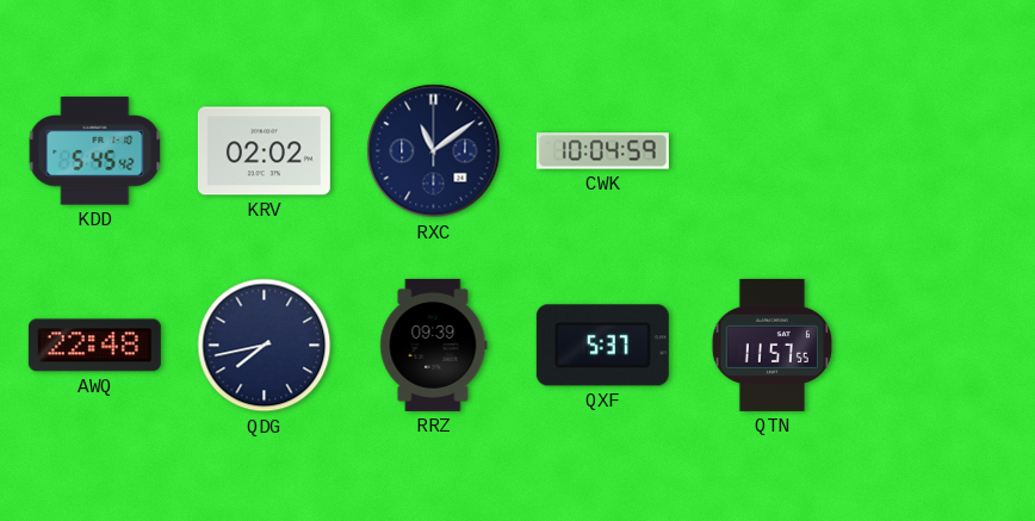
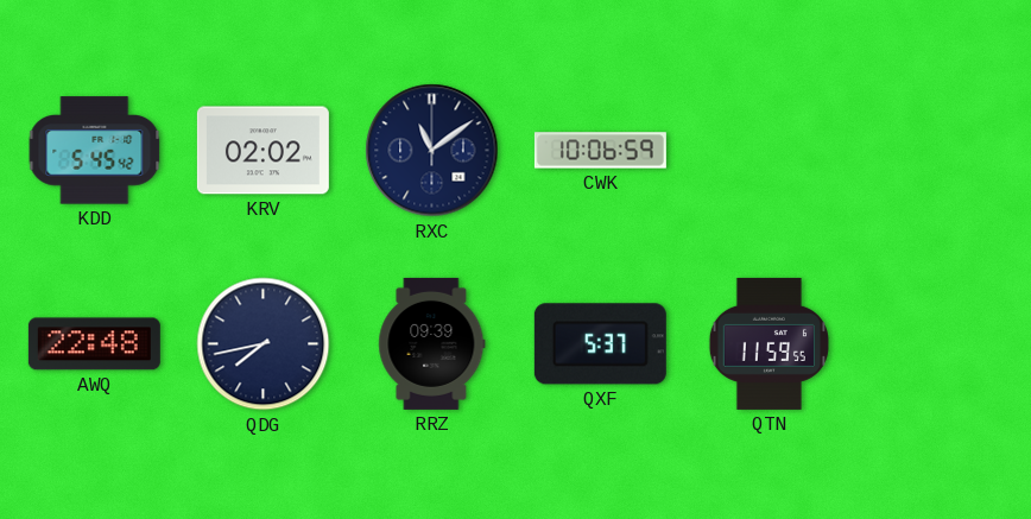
CWK: 10:04 -> 10:06
QTN: 11:57 -> 11:59
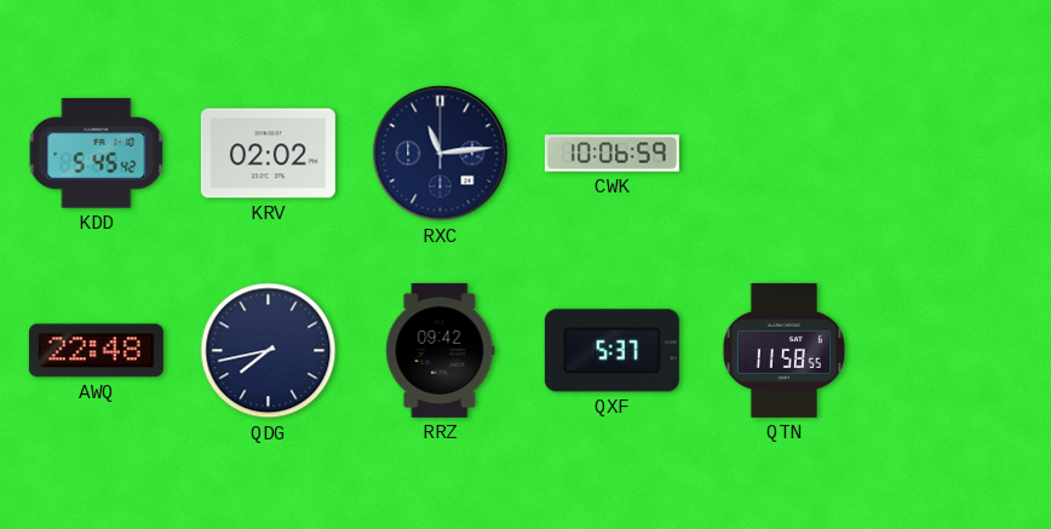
RXC: 11:09 -> 11:14
RRZ: 09:39 -> 09:42
QTN: 11:59 -> 11:58
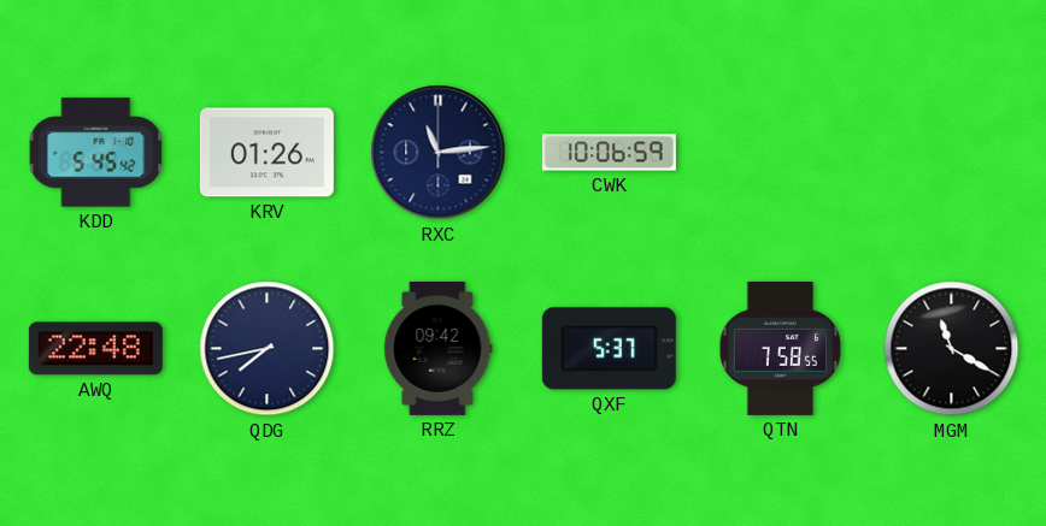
KRV: 02:02 -> 01:26
QTN: 11:58 -> 7:58
MGM: none -> 11:20
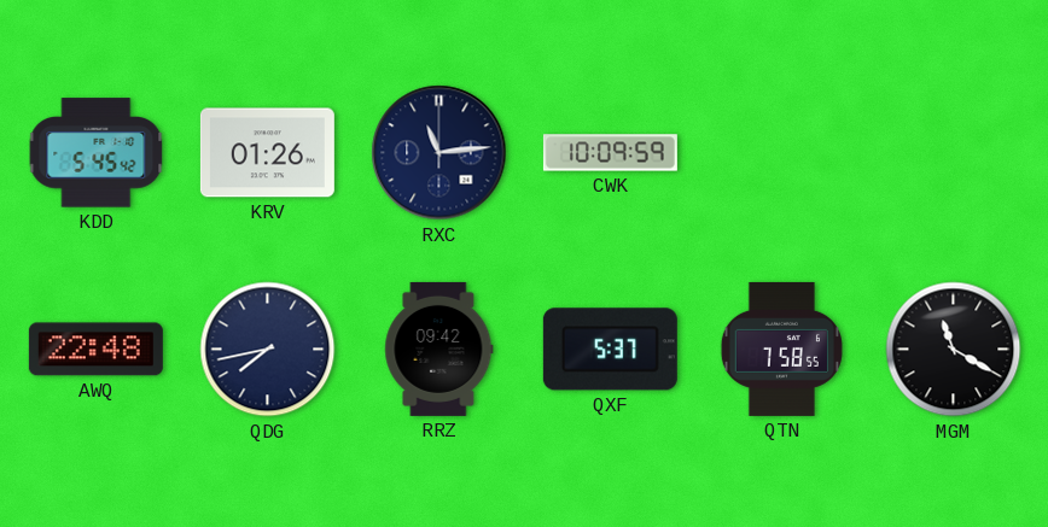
CWK: 10:06 -> 10:09
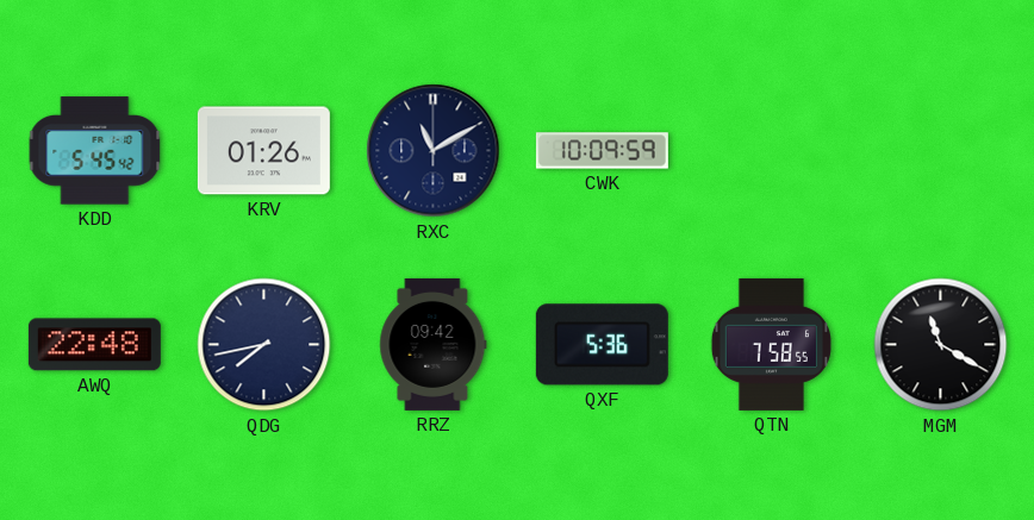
RXC: 11:14 -> 11:10
QXF: 5:37 -> 5:36
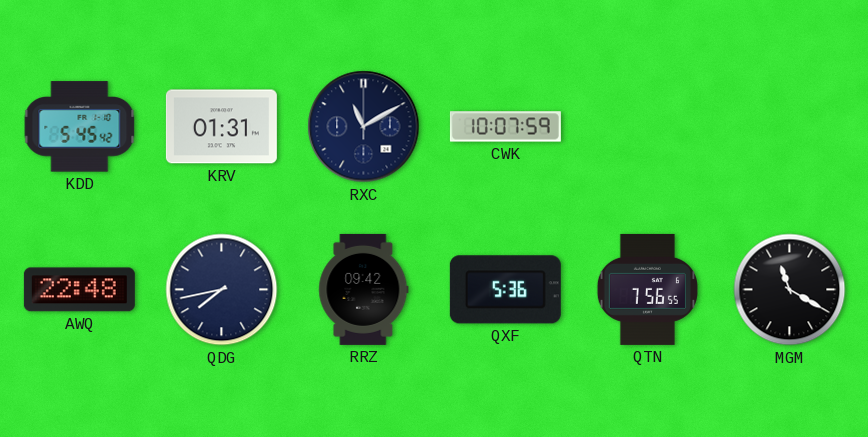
KRV: 01:26 -> 01:31
CWK: 10:09 -> 10:07
QTN: 7:58 -> 7:56
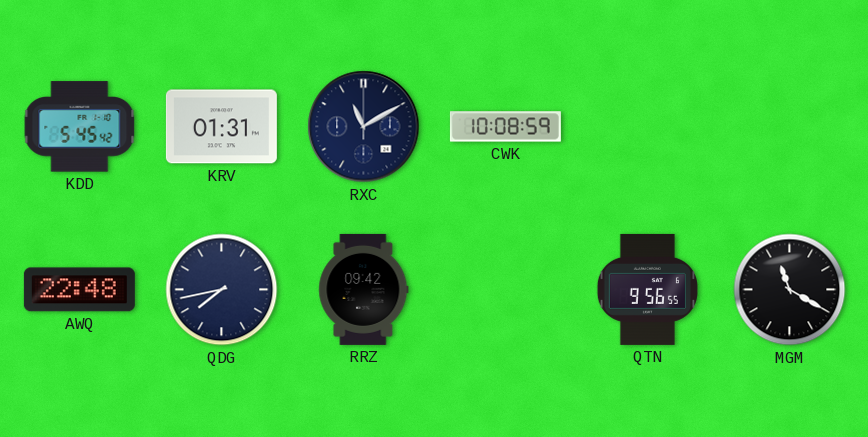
CWK: 10:07 -> 10:08
QXF: 5:36 -> none
QTN: 7:56 -> 9:56
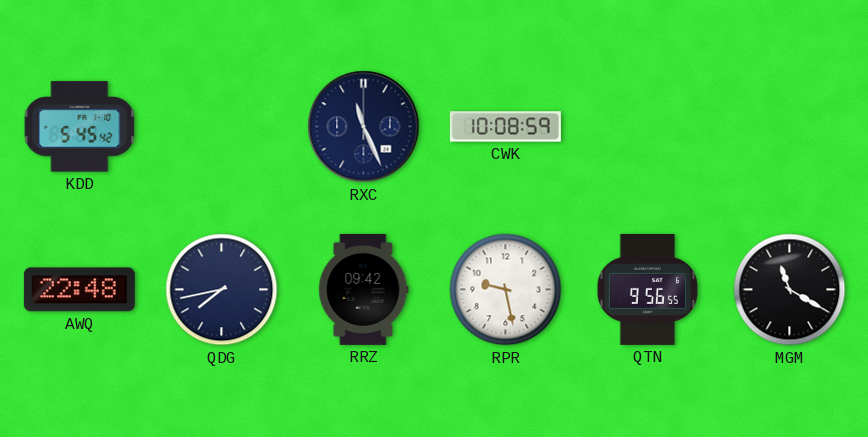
KRV: 01:31 -> none
RXC: 11:10 -> 11:26
RPR: none -> 9:28
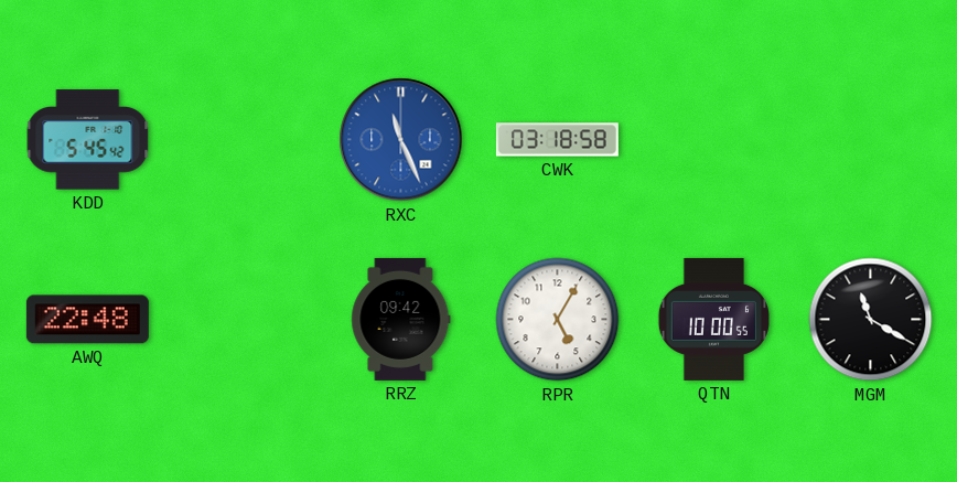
RXC dial: navy -> blue
CWK: 10:08 -> 03:18
QDG: 7:43 -> none
RPR: 9:28 -> 5:05
QTN: 9:56 -> 10:00
